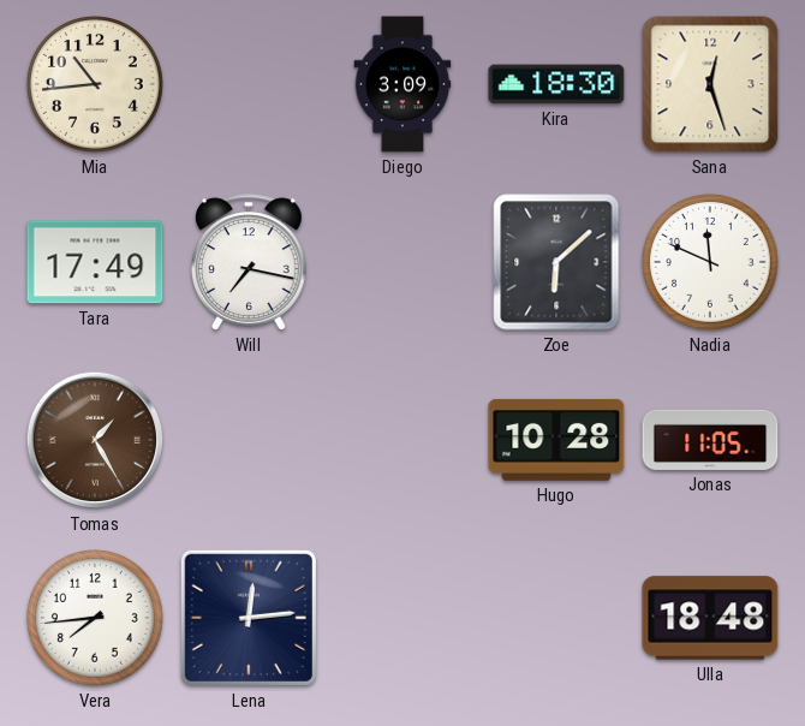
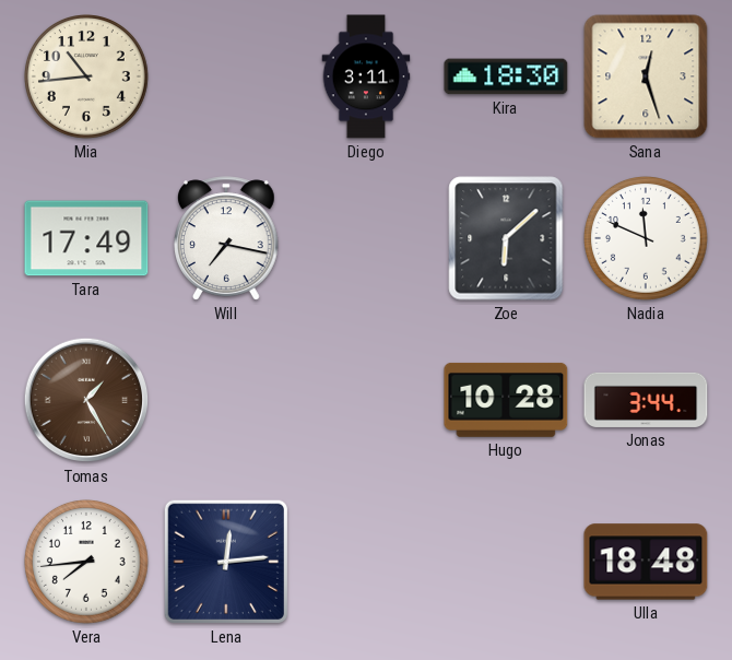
Diego: 3:09 -> 3:11
Jonas: 11:05 -> 3:44
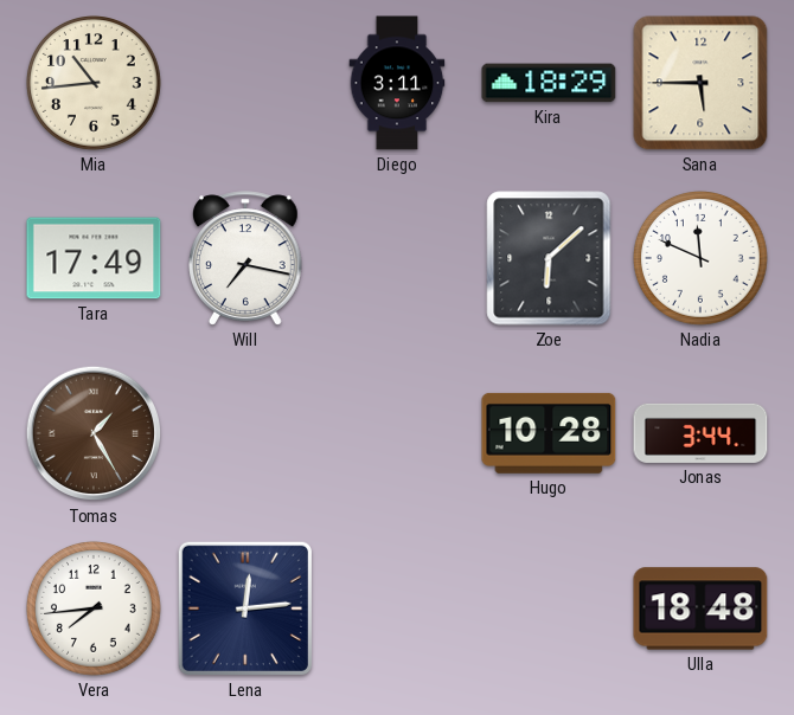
Kira: 18:30 -> 18:29
Sana: 12:27 -> 5:45
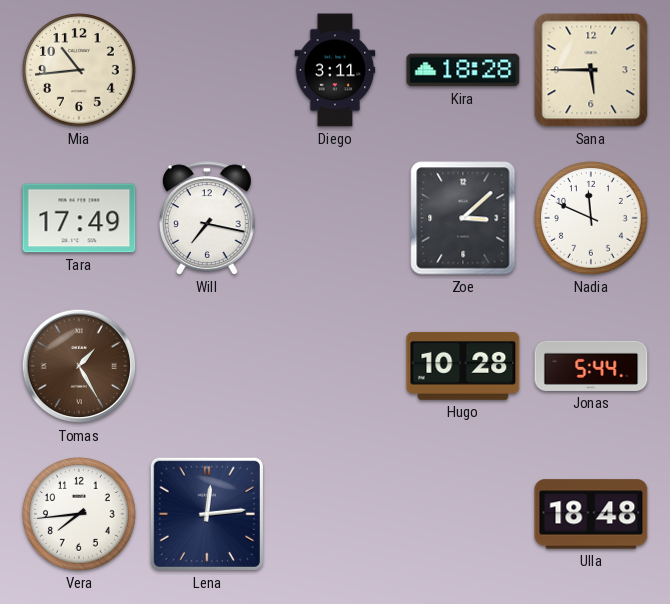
Kira: 18:29 -> 18:28
Zoe: 6:08 -> 3:08
Jonas: 3:44 -> 5:44
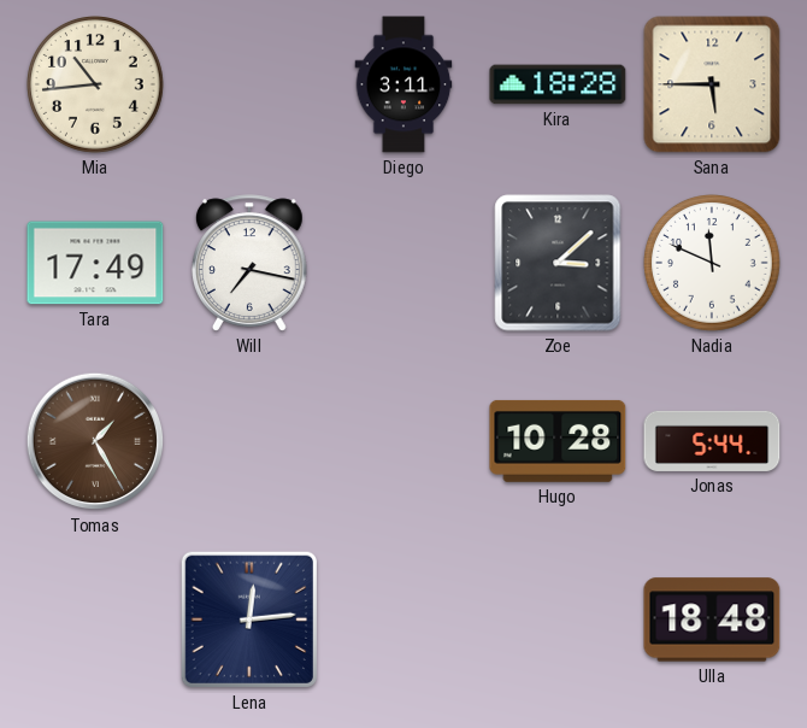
Vera: 7:44 -> none
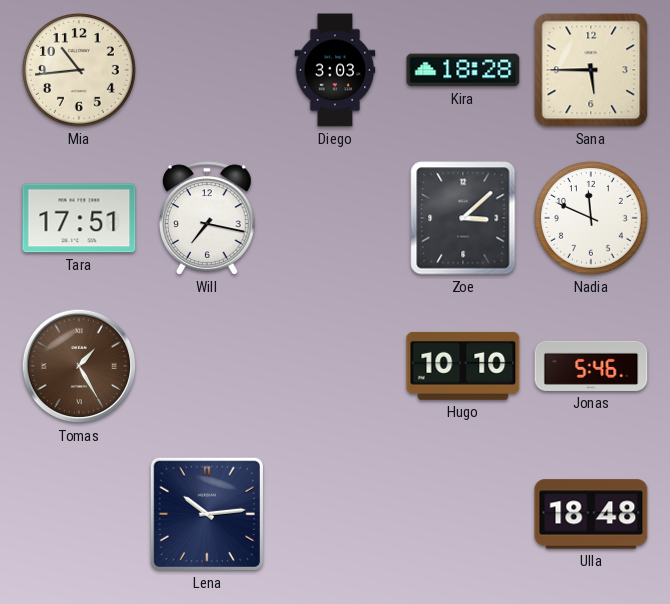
Diego: 3:11 -> 3:03
Tara: 17:49 -> 17:51
Hugo: 10:28 -> 10:10
Jonas: 5:44 -> 5:46
Lena: 12:14 -> 10:14
